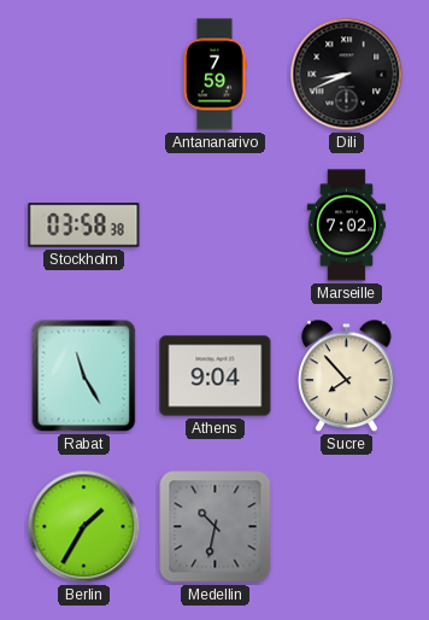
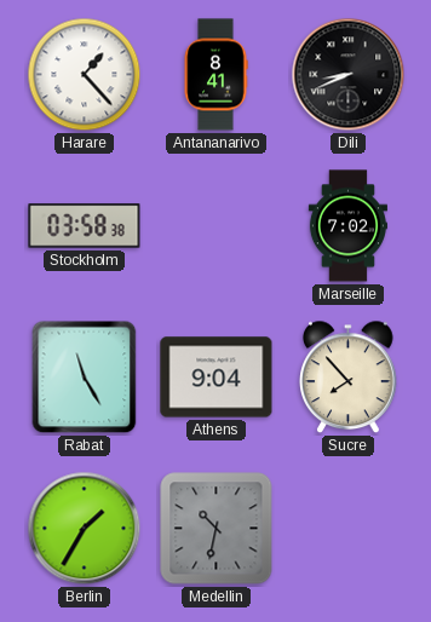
Harare: none -> 1:23
Antananarivo: 7:59 -> 8:41
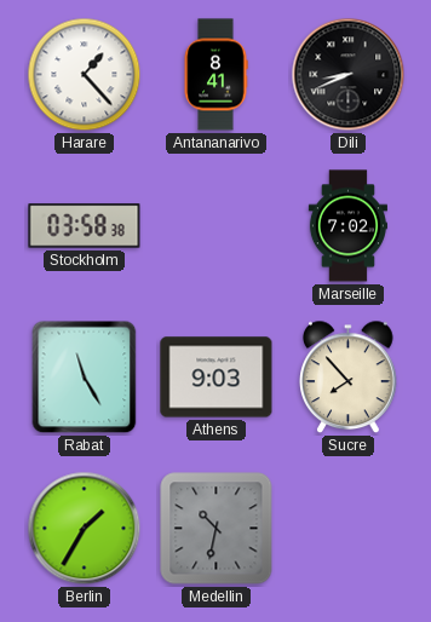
Athens: 9:04 -> 9:03
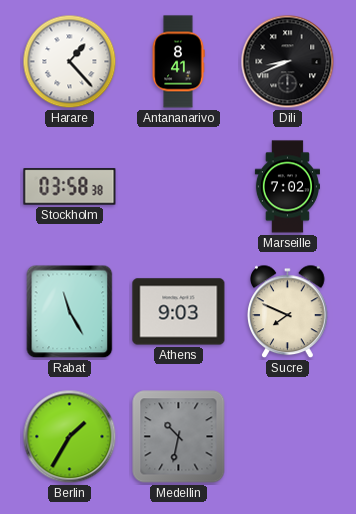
Sucre: 7:53 -> 7:49
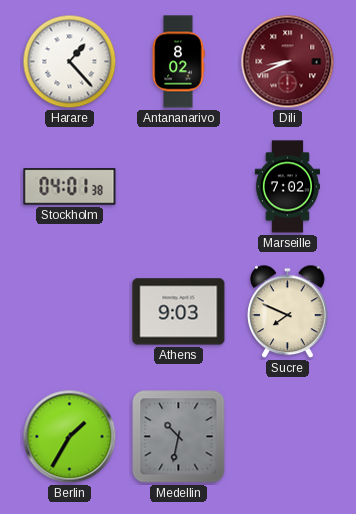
Antananarivo: 8:41 -> 8:02
Dili dial: black -> burgundy
Stockholm: 03:58 -> 04:01
Rabat: 11:25 -> none
